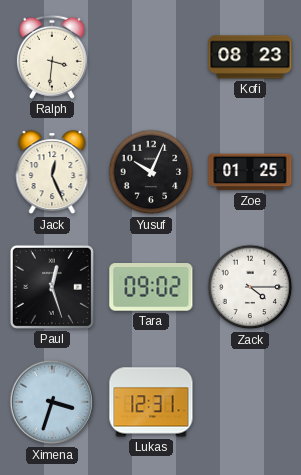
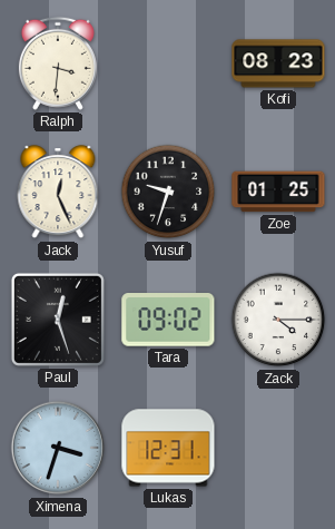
Yusuf: 10:04 -> 9:33
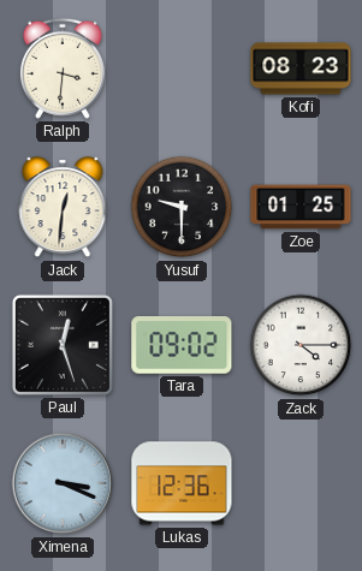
Jack: 12:26 -> 12:31
Yusuf: 9:33 -> 9:30
Ximena: 3:33 -> 3:19
Lukas: 12:31 -> 12:36
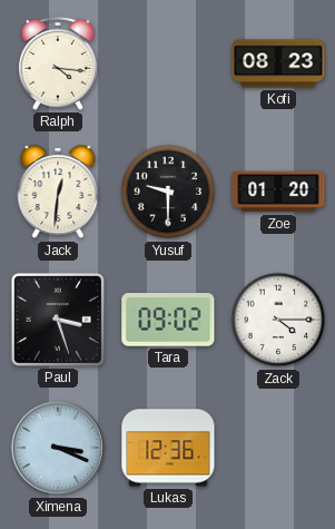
Ralph: 3:31 -> 4:16
Zoe: 01:25 -> 01:20
Paul: 12:27 -> 3:27
